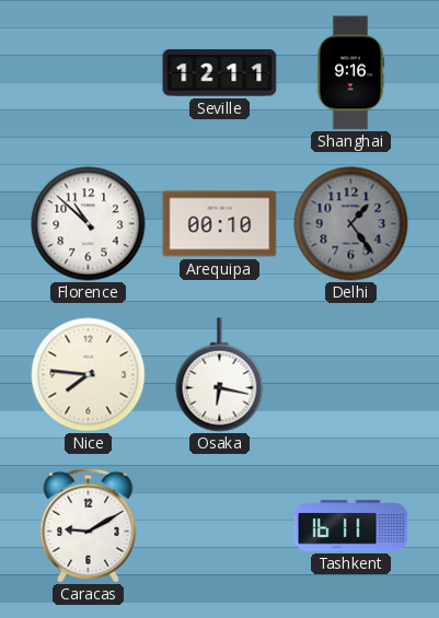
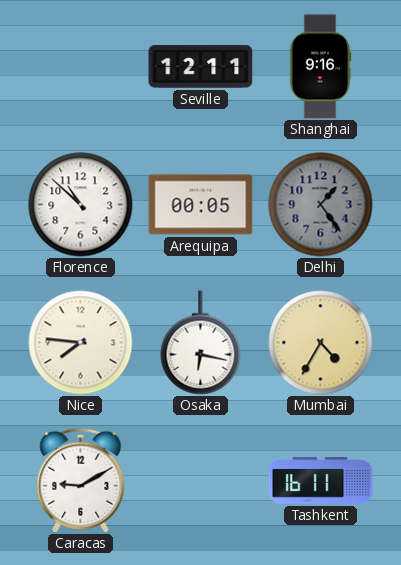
Arequipa: 00:10 -> 00:05
Mumbai: none -> 4:35
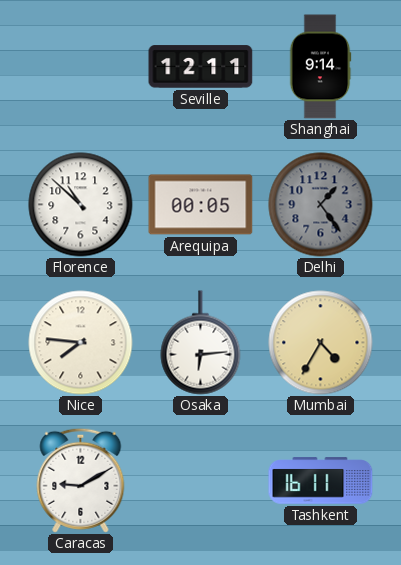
Shanghai: 9:16 -> 9:14
Osaka: 6:17 -> 6:14
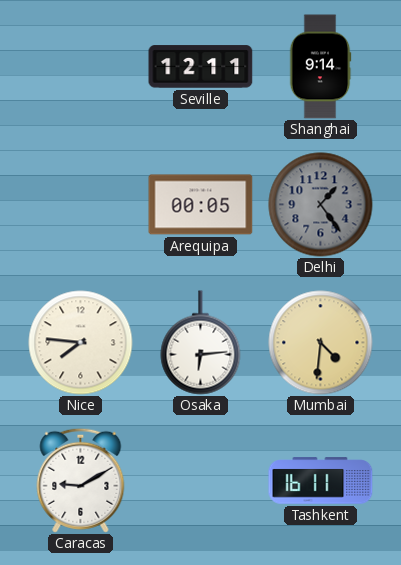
Florence: 10:52 -> none
Mumbai: 4:35 -> 4:31
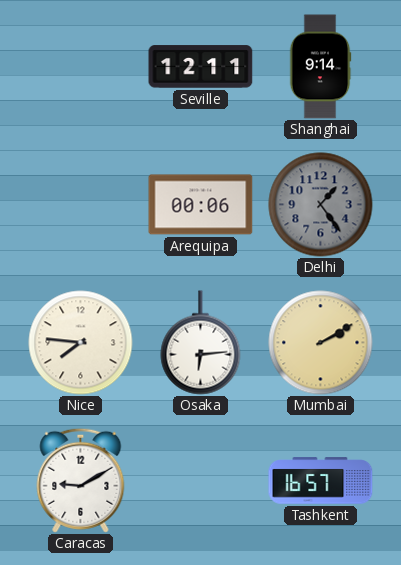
Arequipa: 00:05 -> 00:06
Mumbai: 4:31 -> 2:10
Tashkent: 16:11 -> 16:57
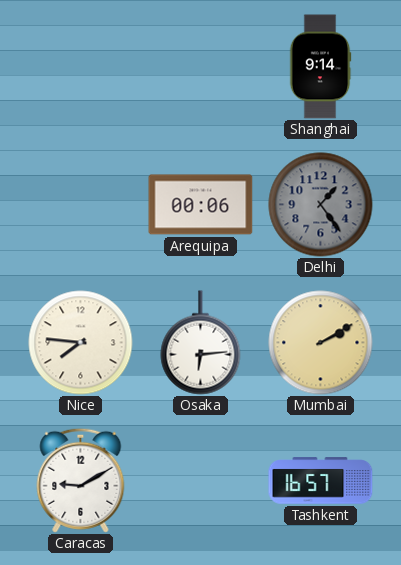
Seville: 12:11 -> none
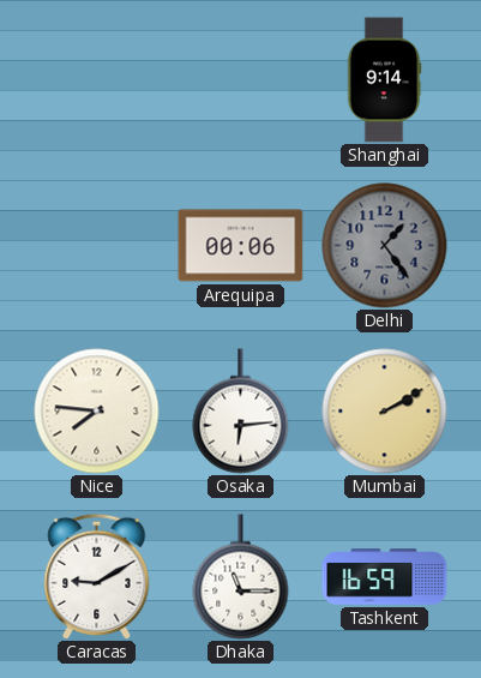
Dhaka: none -> 11:15
Tashkent: 16:57 -> 16:59
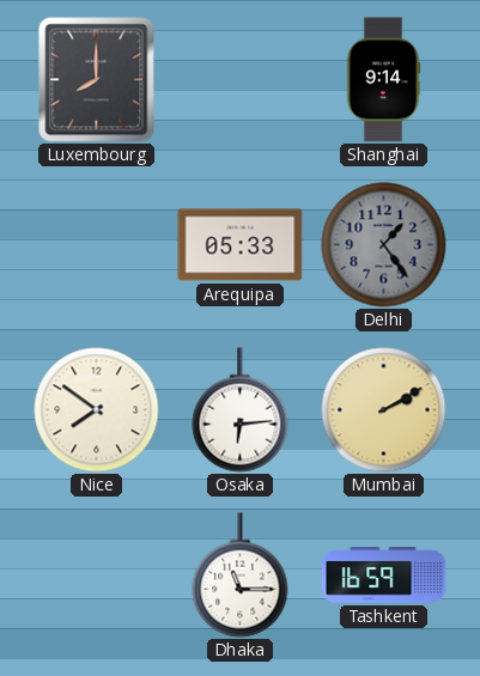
Luxembourg: none -> 8:00
Arequipa: 00:06 -> 05:33
Nice: 7:46 -> 7:51
Caracas: 9:10 -> none
